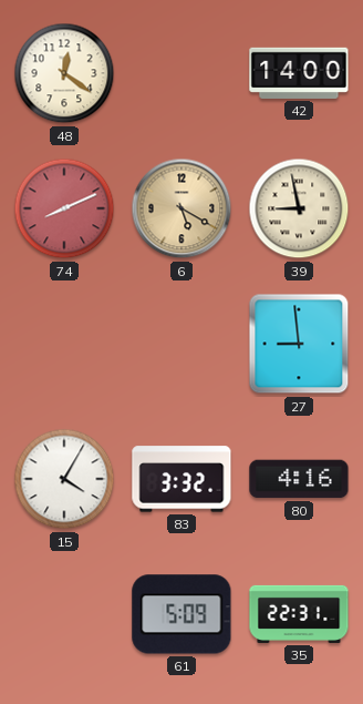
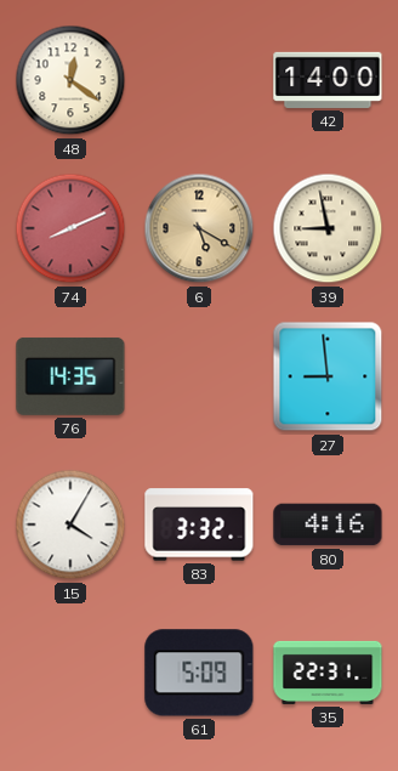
76: none -> 14:35
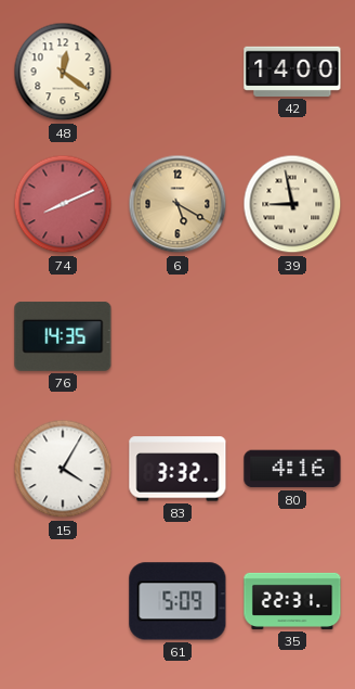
27: 8:59 -> none
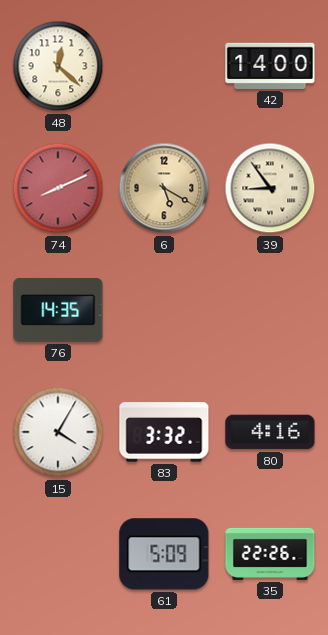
48: 12:21 -> 12:22
39: 8:58 -> 8:54
35: 22:31 -> 22:26
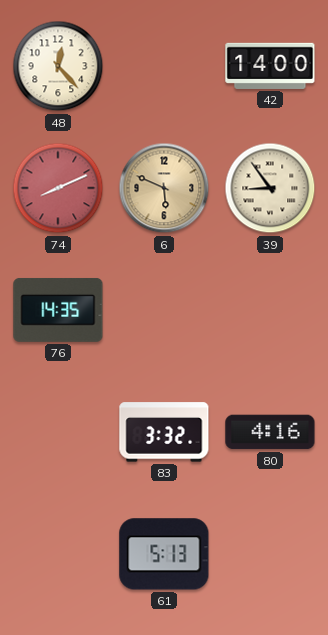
48: 12:22 -> 12:23
6: 5:20 -> 5:49
15: 4:05 -> none
61: 5:09 -> 5:13
35: 22:26 -> none
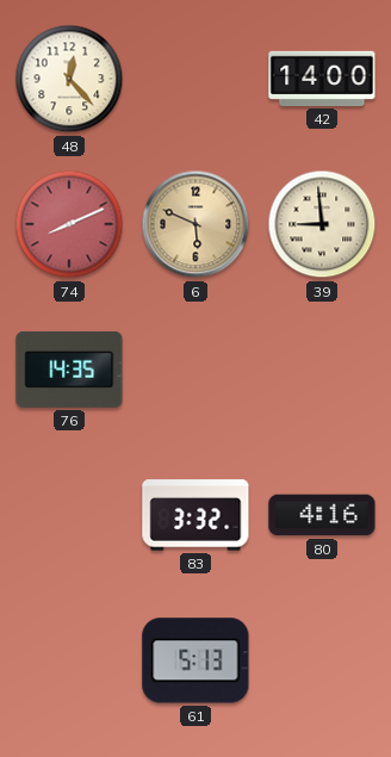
39: 8:54 -> 8:59
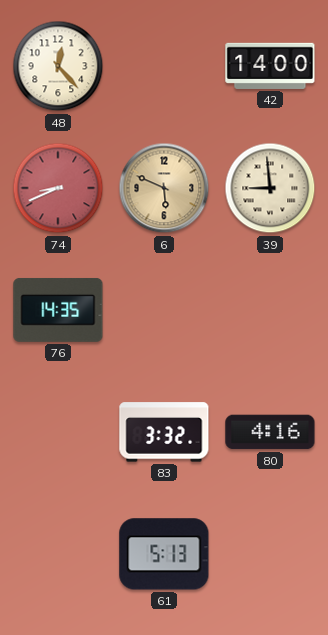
74: 8:11 -> 8:41
